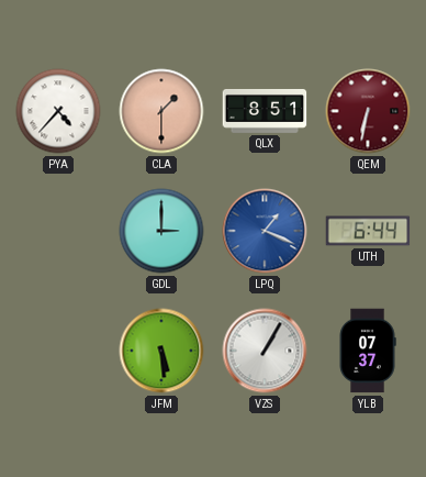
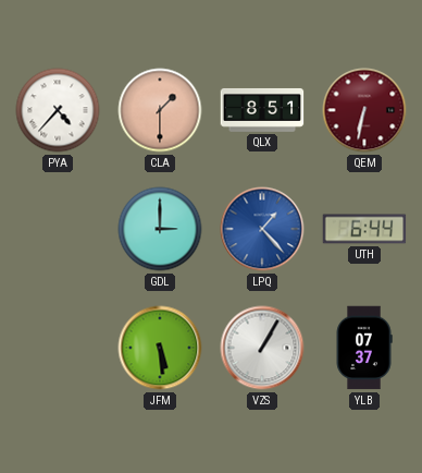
LPQ: 1:19 -> 1:23
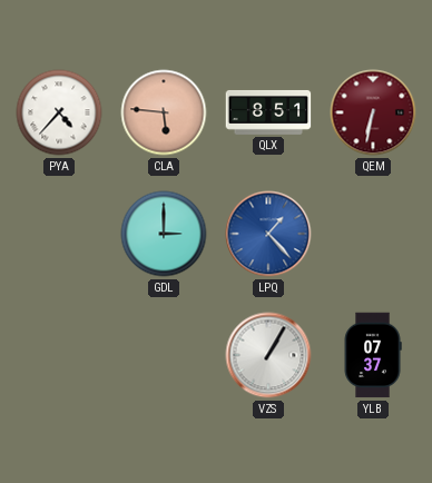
CLA: 1:30 -> 5:46
UTH: 6:44 -> none
JFM: 5:29 -> none
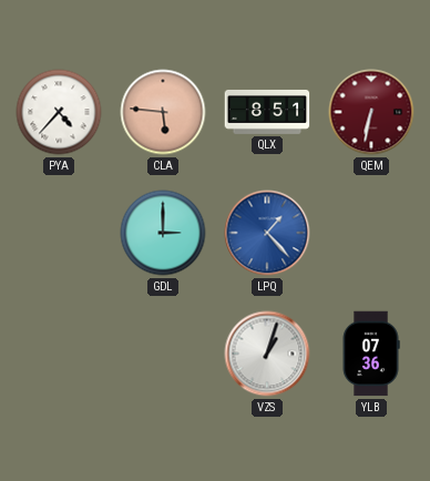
VZS: 1:05 -> 1:03
YLB: 07:37 -> 07:36
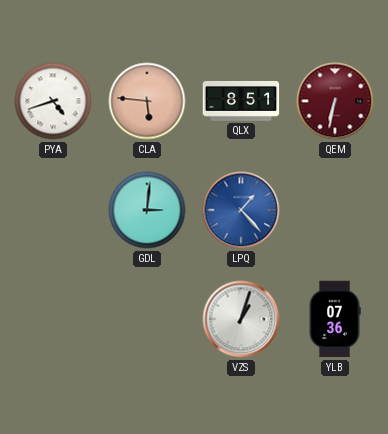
PYA: 4:37 -> 4:42
GDL: 3:00 -> 3:01
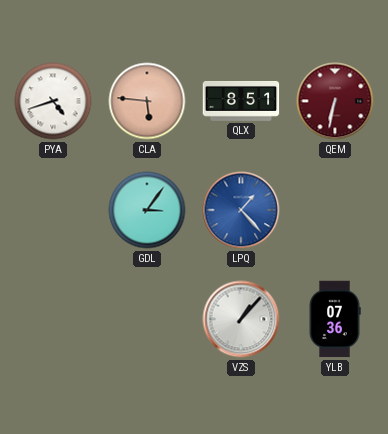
GDL: 3:01 -> 3:06
VZS: 1:03 -> 1:07
